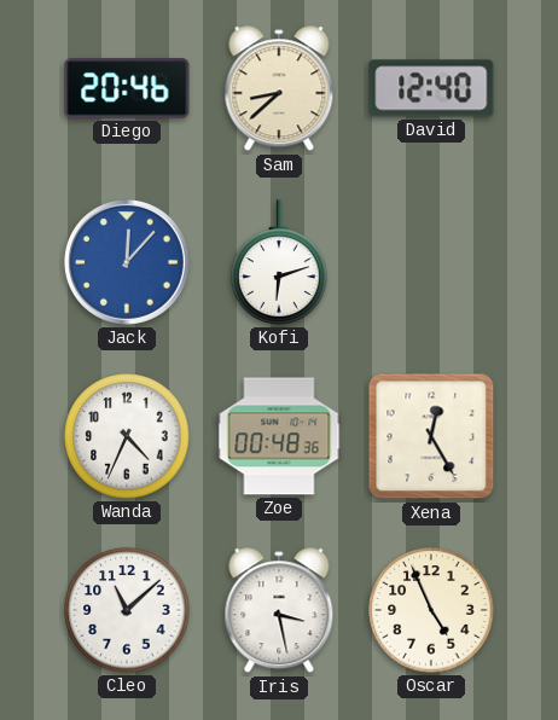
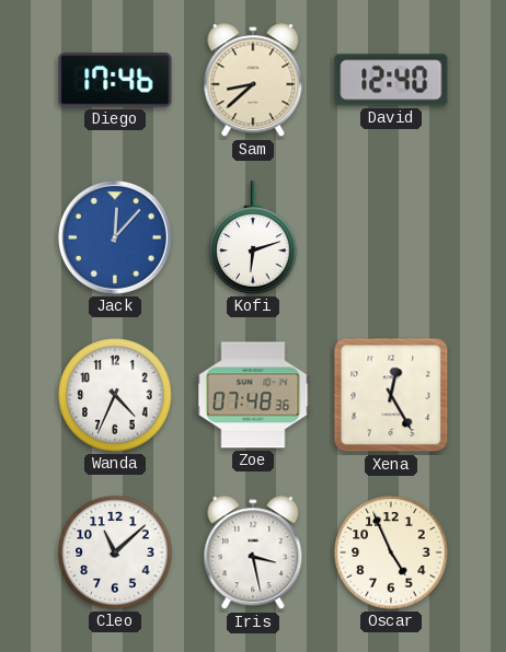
Diego: 20:46 -> 17:46
Zoe: 00:48 -> 07:48
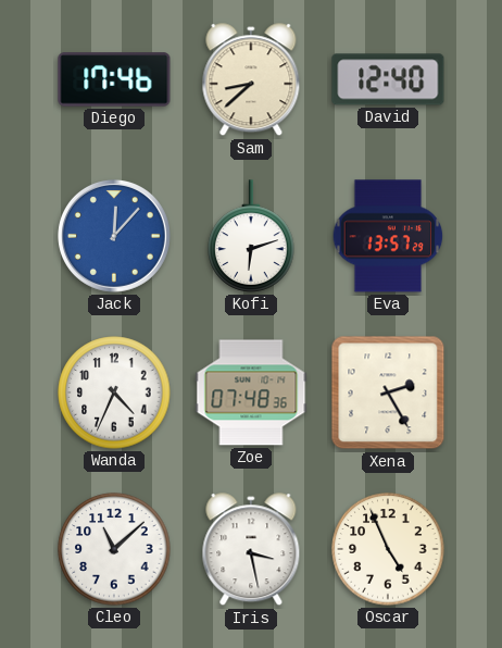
Eva: none -> 13:57
Xena: 12:25 -> 2:25
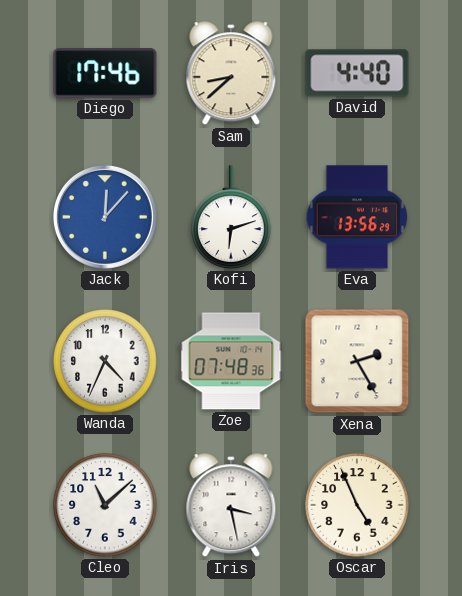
David: 12:40 -> 4:40
Eva: 13:57 -> 13:56
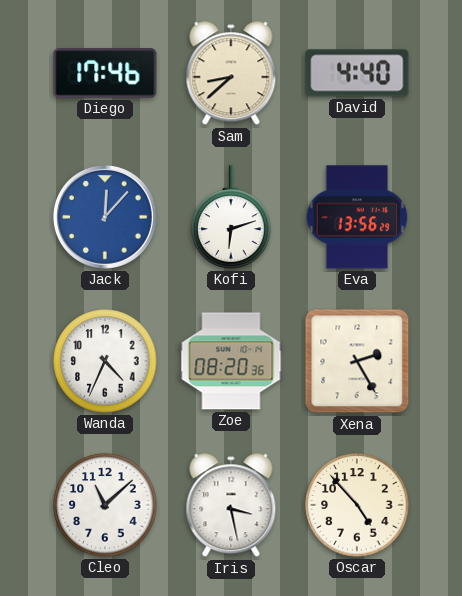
Zoe: 07:48 -> 08:20
Oscar: 4:56 -> 4:53
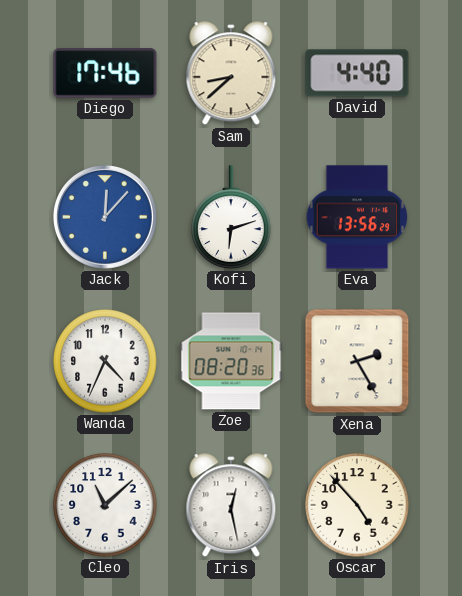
Iris: 3:28 -> 12:28
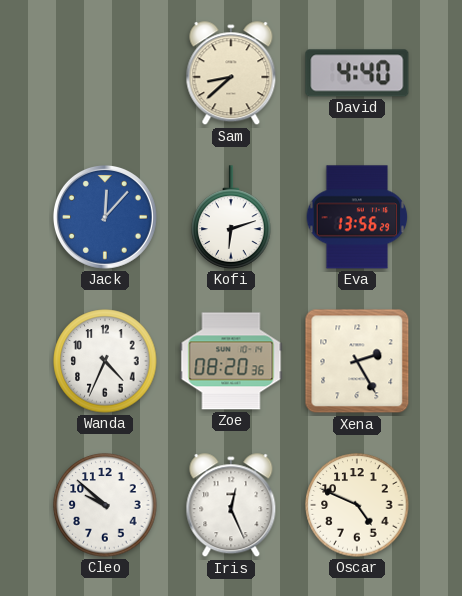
Diego: 17:46 -> none
Cleo: 11:08 -> 9:52
Iris: 12:28 -> 12:26
Oscar: 4:53 -> 4:49
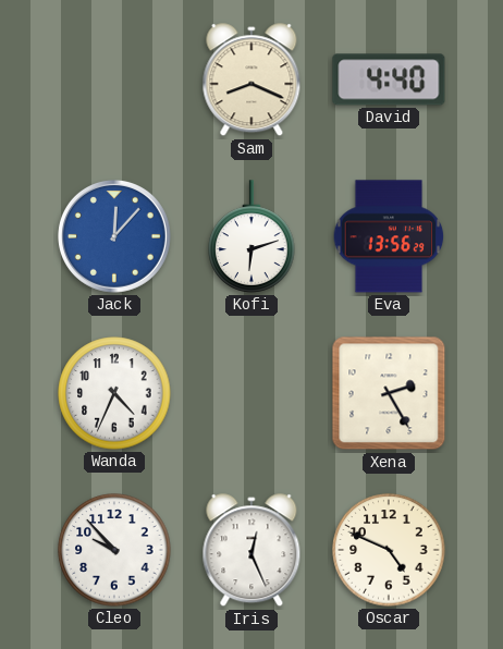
Sam: 8:38 -> 8:19
Zoe: 08:20 -> none
Cleo: 9:52 -> 9:53
